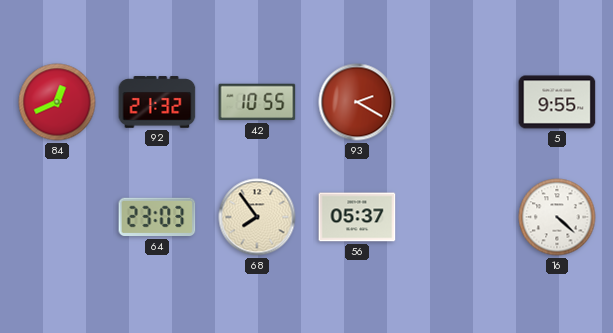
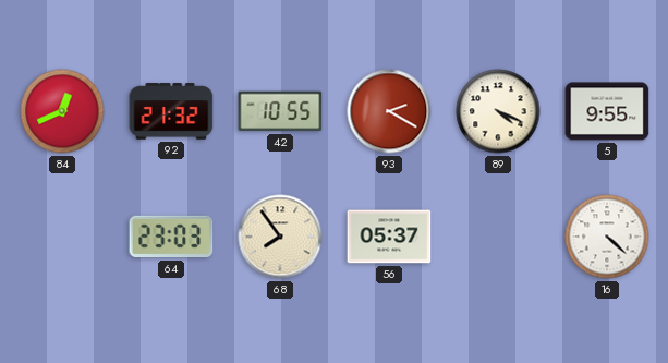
89: none -> 4:19
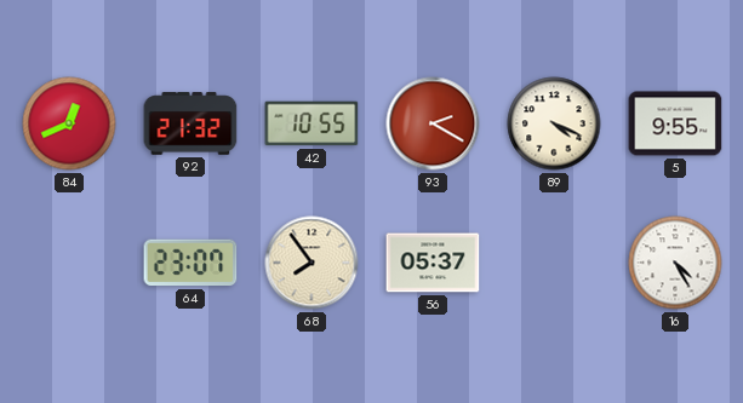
64: 23:03 -> 23:07
16: 4:22 -> 4:25
